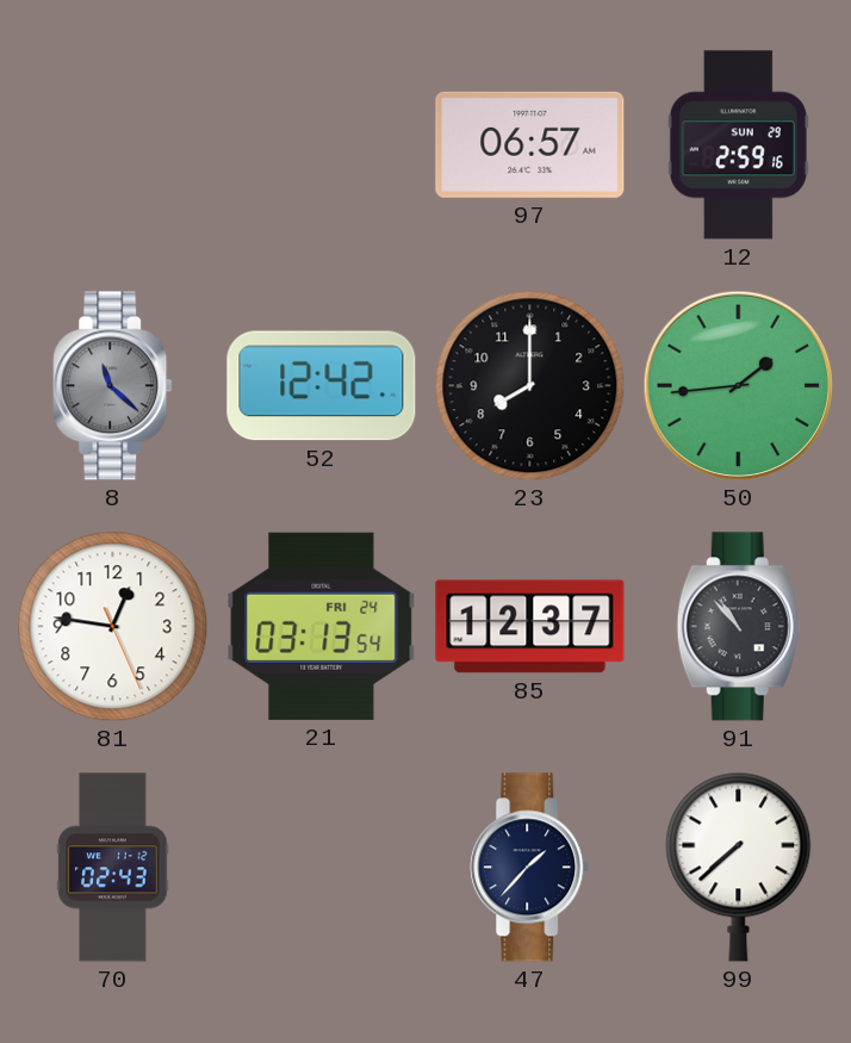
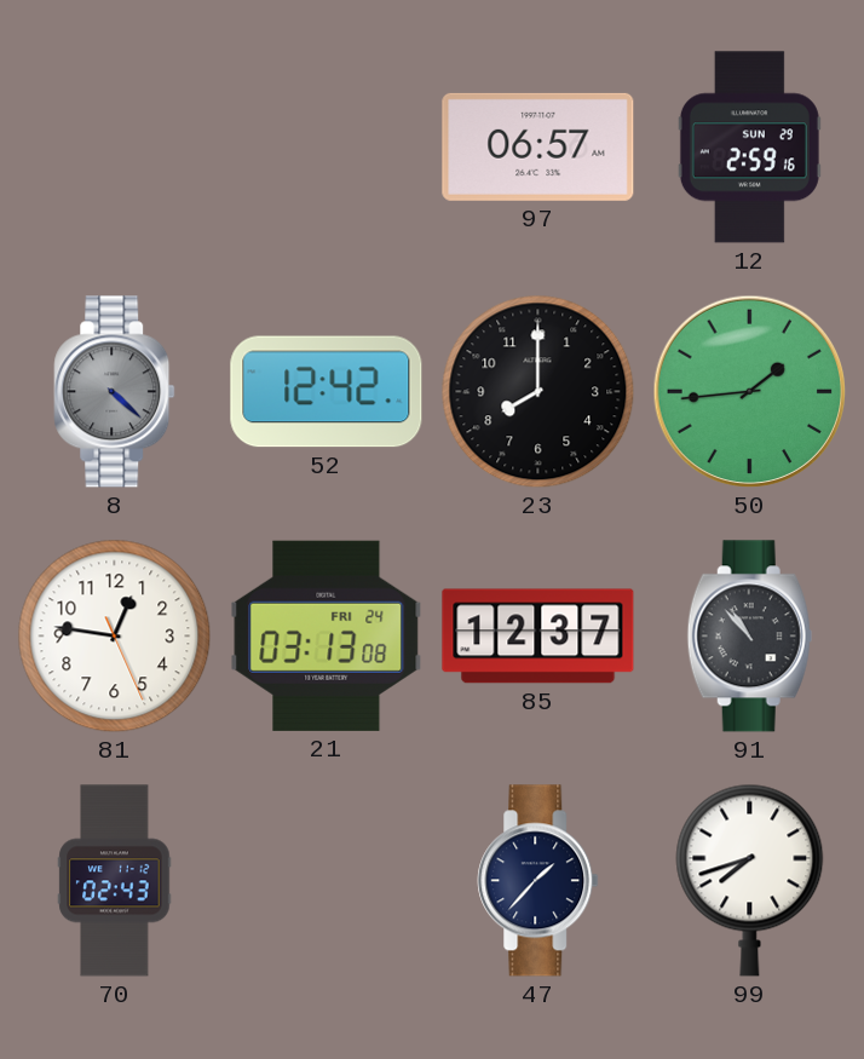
8: 11:22 -> 4:22
21: 03:13:54 -> 03:13:08
99: 7:38 -> 7:42
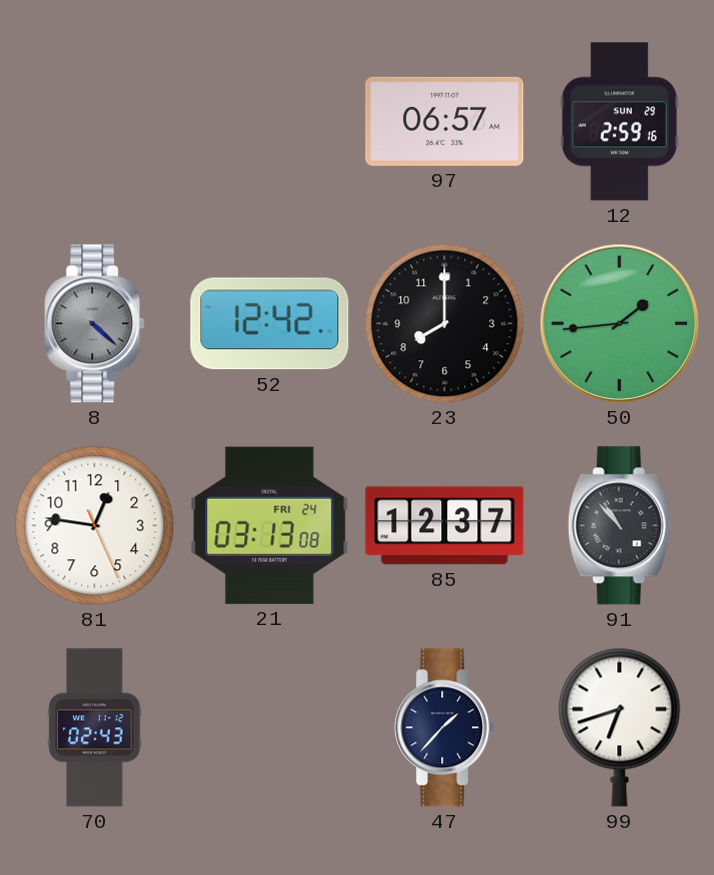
99: 7:42 -> 6:42
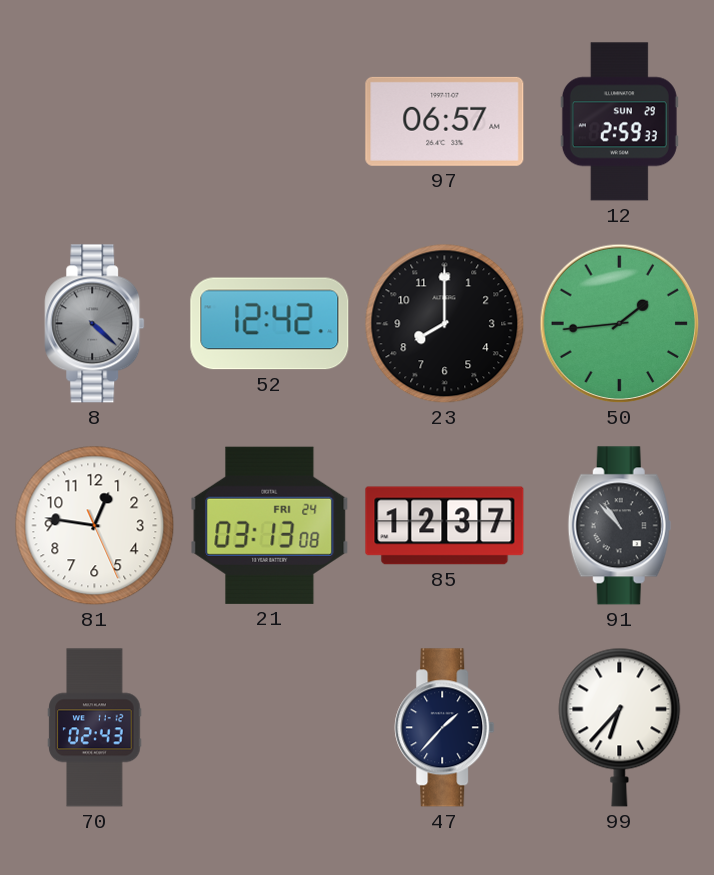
12: 2:59:16 -> 2:59:33
99: 6:42 -> 6:37
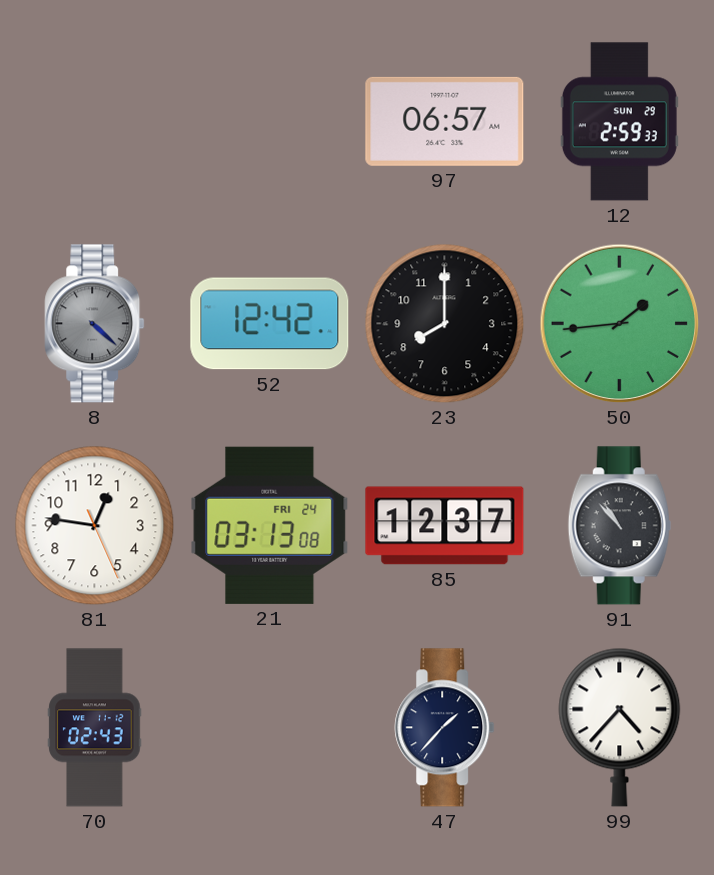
99: 6:37 -> 4:37
